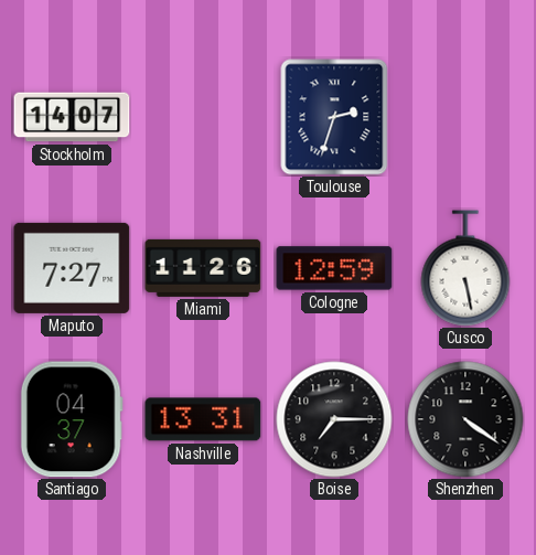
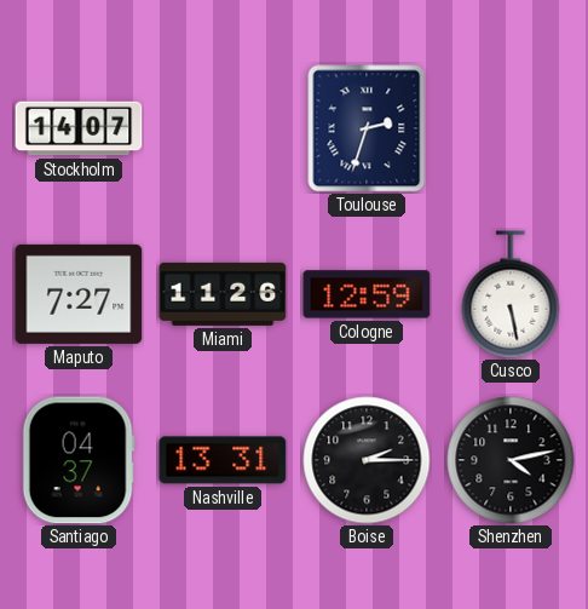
Boise: 7:15 -> 2:15
Shenzhen: 4:21 -> 4:13
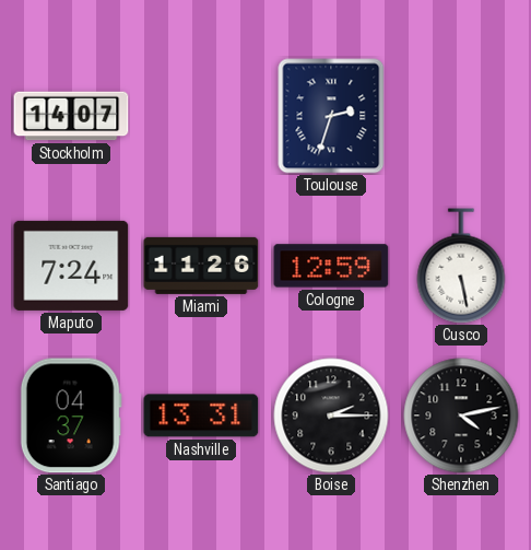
Maputo: 7:27 -> 7:24
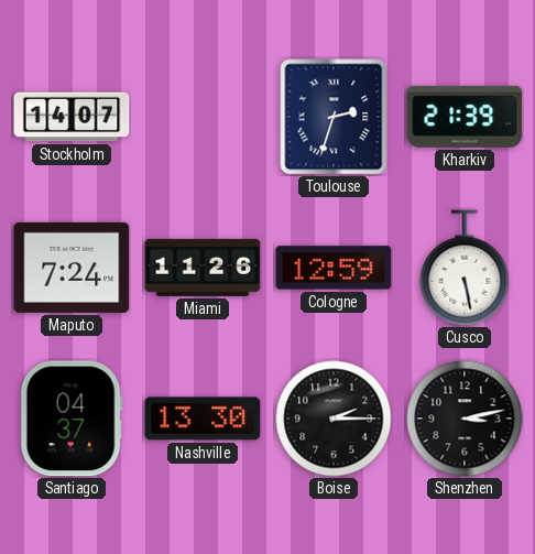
Kharkiv: none -> 21:39
Nashville: 13:31 -> 13:30
Shenzhen: 4:13 -> 3:13
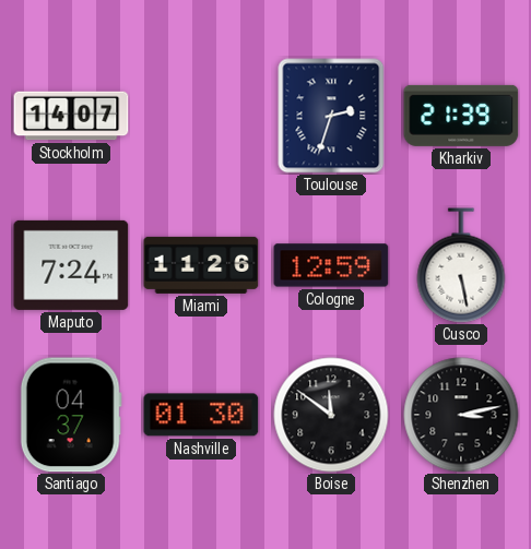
Nashville: 13:30 -> 01:30
Boise: 2:15 -> 11:51
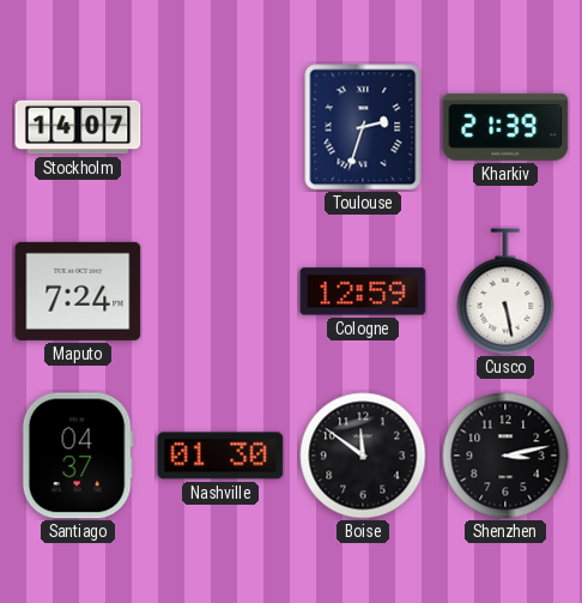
Miami: 11:26 -> none
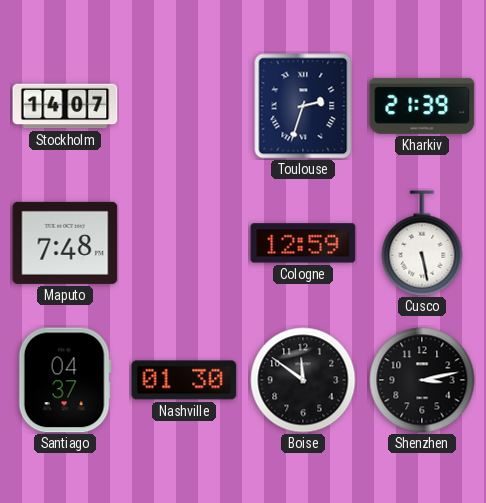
Maputo: 7:24 -> 7:48
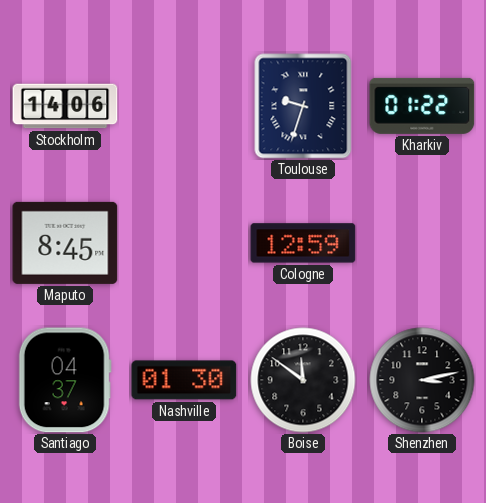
Stockholm: 14:07 -> 14:06
Toulouse: 2:33 -> 9:33
Kharkiv: 21:39 -> 01:22
Maputo: 7:48 -> 8:45
Cusco: 5:28 -> none
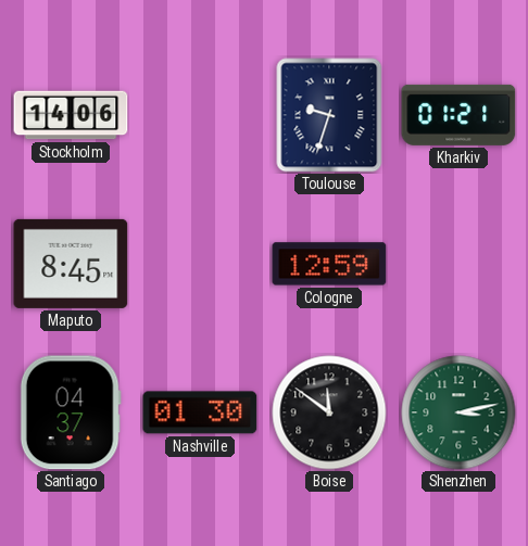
Kharkiv: 01:22 -> 01:21
Shenzhen dial: black -> green
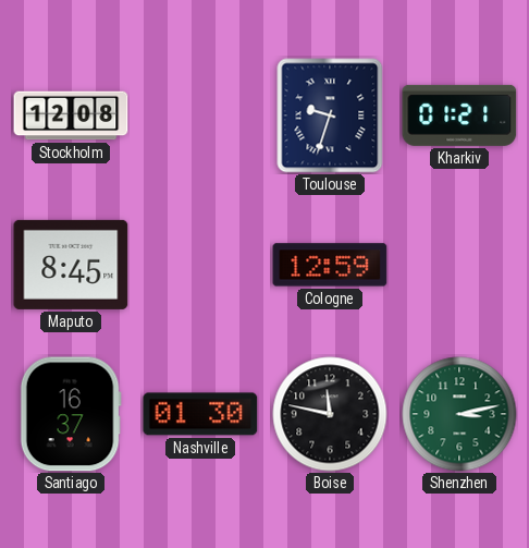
Stockholm: 14:06 -> 12:08
Santiago: 04:37 -> 16:37
Boise: 11:51 -> 11:47
